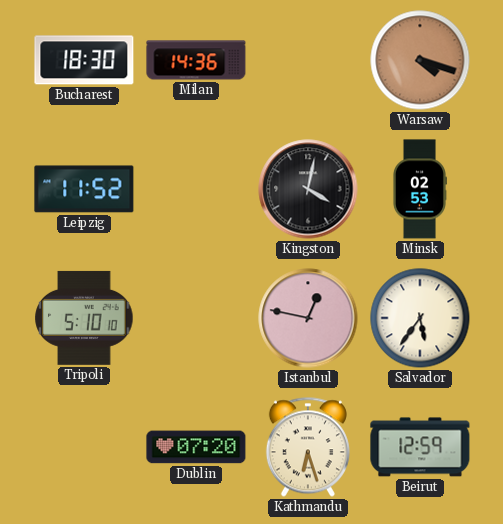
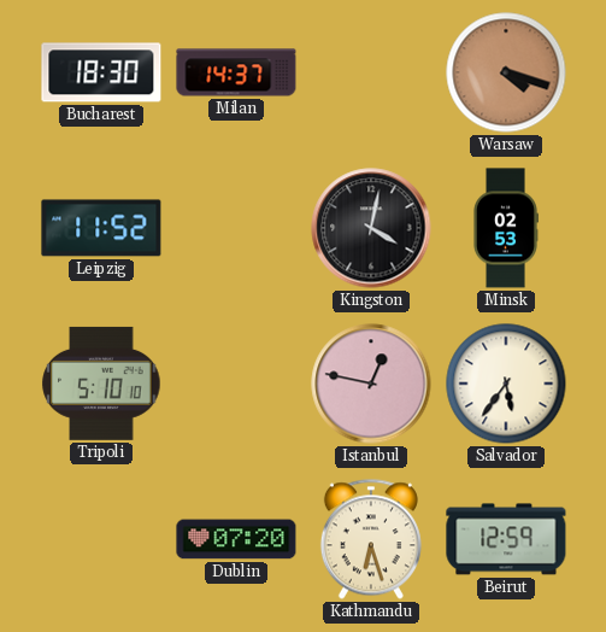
Milan: 14:36 -> 14:37
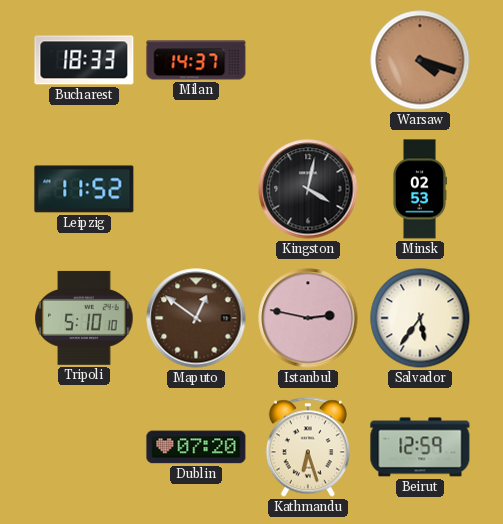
Bucharest: 18:30 -> 18:33
Maputo: none -> 12:51
Istanbul: 12:47 -> 2:47
